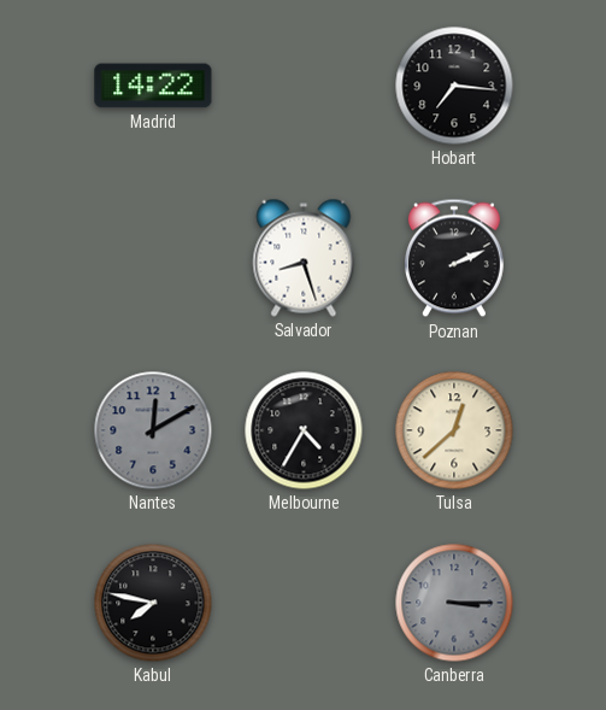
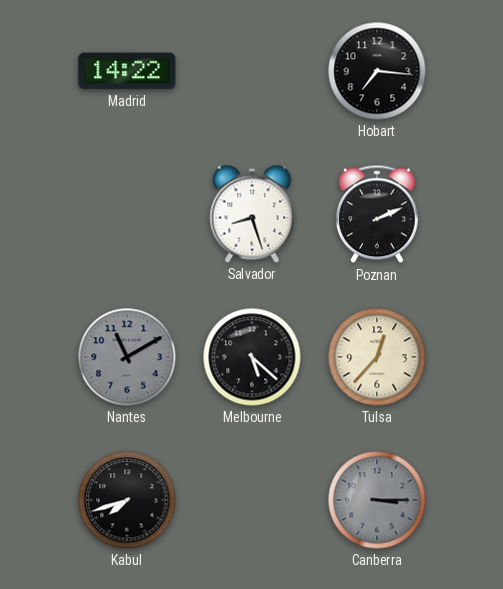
Nantes: 12:10 -> 11:10
Melbourne: 4:35 -> 5:22
Tulsa: 12:38 -> 12:37
Kabul: 7:47 -> 7:42
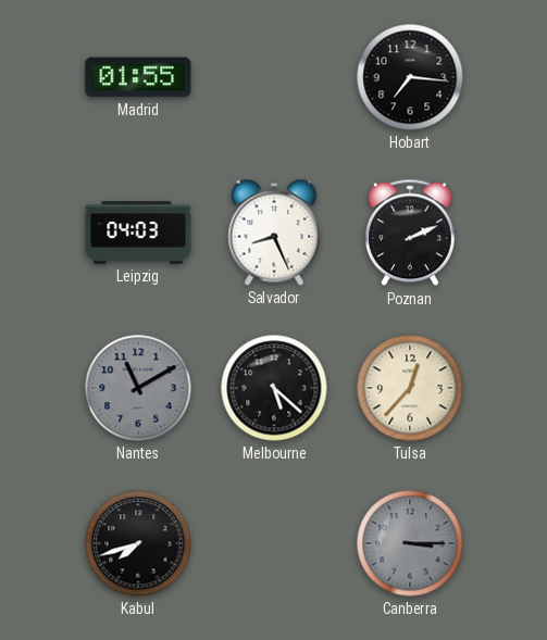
Madrid: 14:22 -> 01:55
Leipzig: none -> 04:03
Salvador: 8:27 -> 8:26
